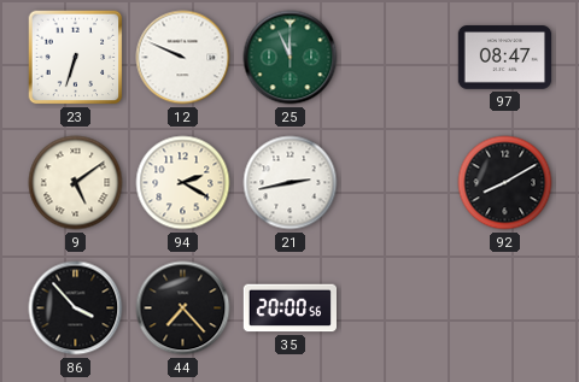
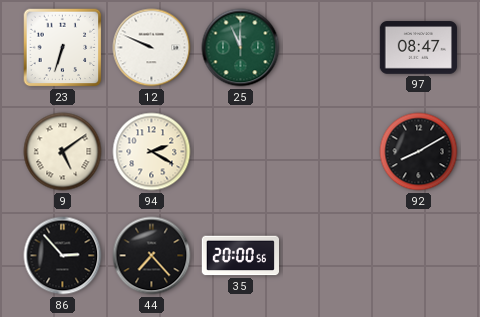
21: 2:43 -> none
86: 3:53 -> 2:53
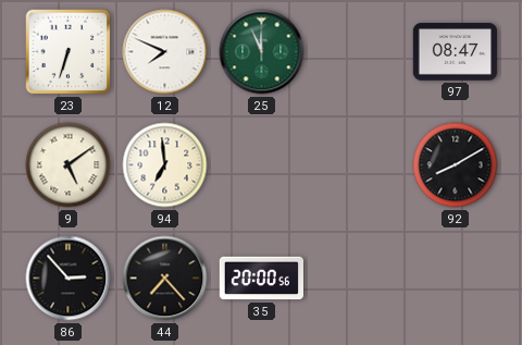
12: 9:49 -> 7:49
94: 2:20 -> 6:59
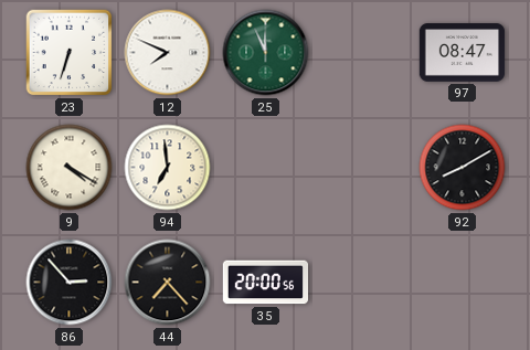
9: 5:09 -> 4:20
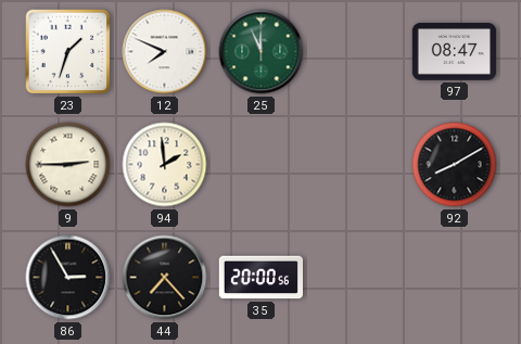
23: 6:33 -> 1:33
9: 4:20 -> 2:45
94: 6:59 -> 1:59
86: 2:53 -> 2:55
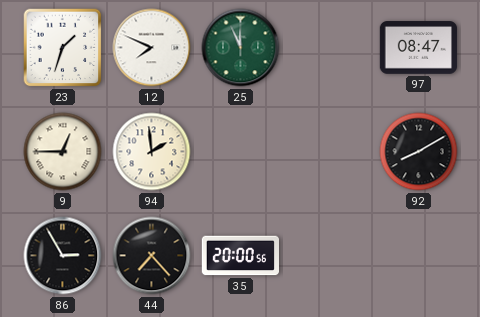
9: 2:45 -> 12:45
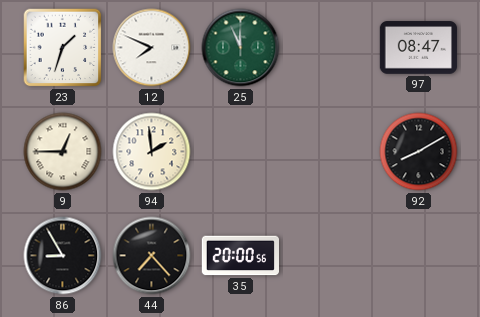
86: 2:55 -> 8:55
